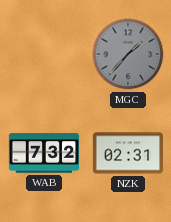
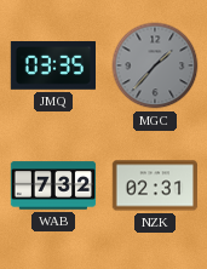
JMQ: none -> 03:35
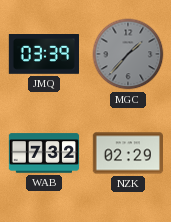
JMQ: 03:35 -> 03:39
NZK: 02:31 -> 02:29
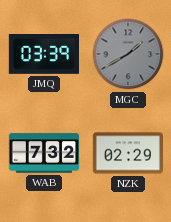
MGC: 1:37 -> 1:40
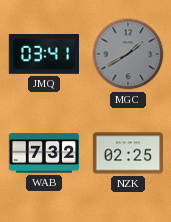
JMQ: 03:39 -> 03:41
NZK: 02:29 -> 02:25
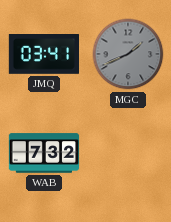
MGC: 1:40 -> 1:41
NZK: 02:25 -> none
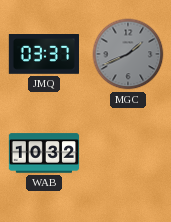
JMQ: 03:41 -> 03:37
WAB: 7:32 -> 10:32
